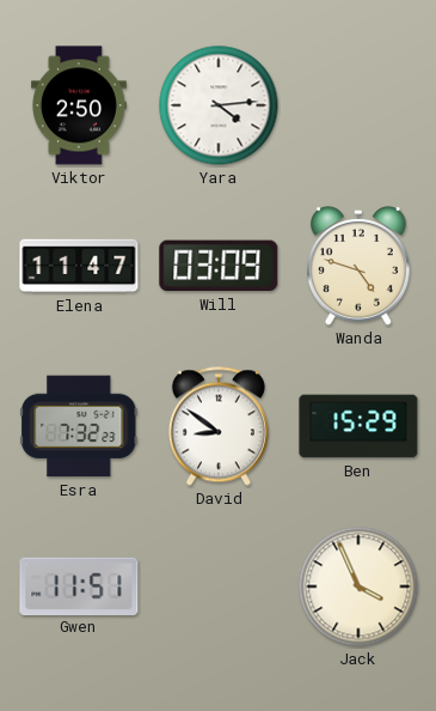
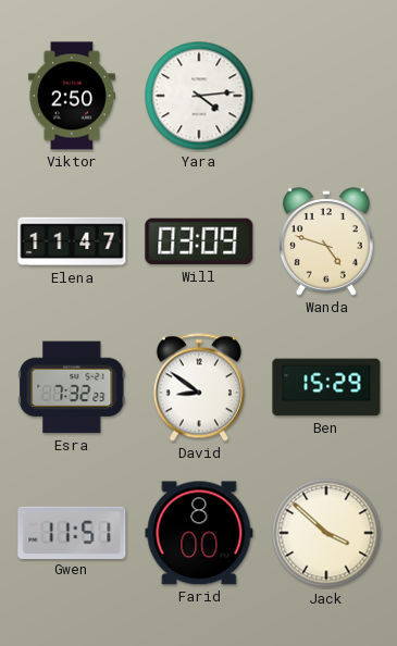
Farid: none -> 8:00
Jack: 3:56 -> 3:52
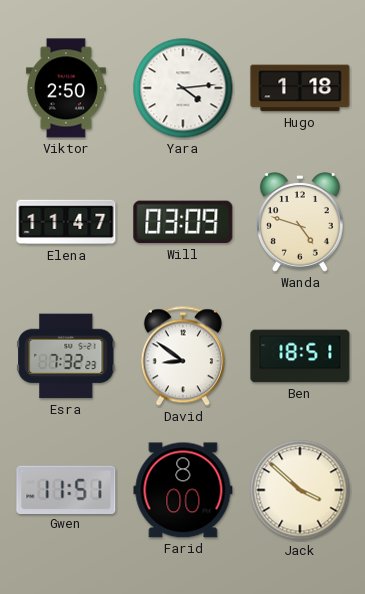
Hugo: none -> 1:18
Ben: 15:29 -> 18:51
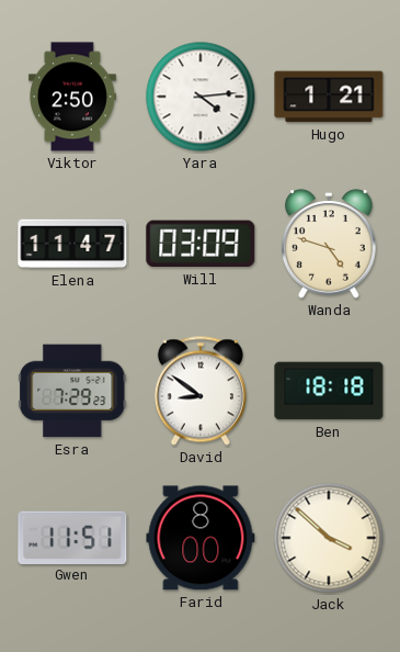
Hugo: 1:18 -> 1:21
Esra: 7:32 -> 7:29
Ben: 18:51 -> 18:18
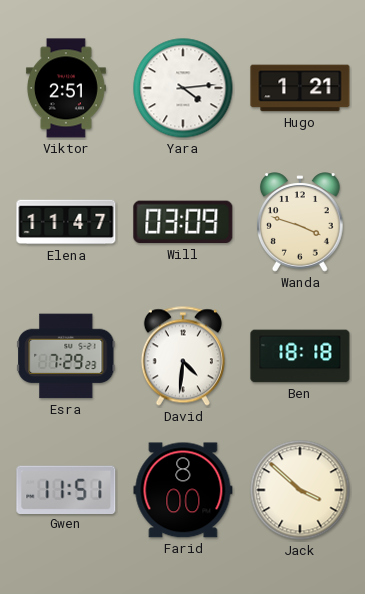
Viktor: 2:50 -> 2:51
Wanda: 4:48 -> 3:48
David: 8:51 -> 4:31
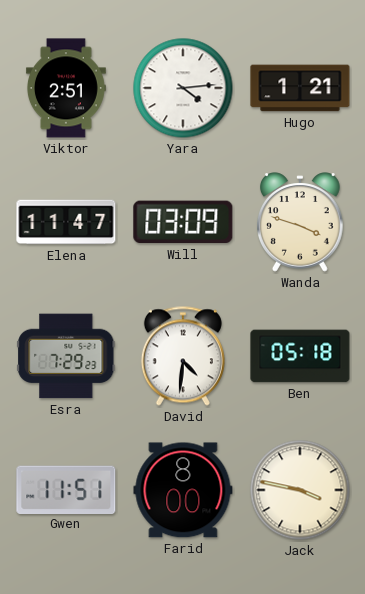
Ben: 18:18 -> 05:18
Jack: 3:52 -> 3:47
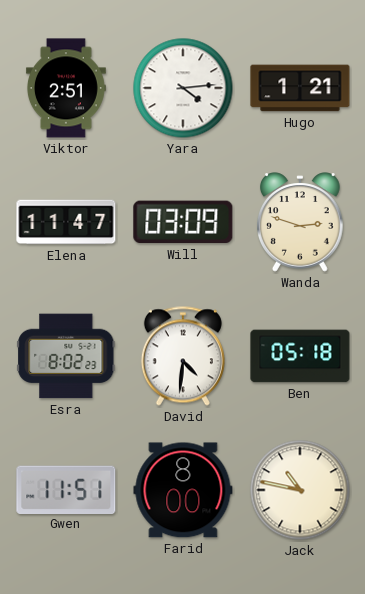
Wanda: 3:48 -> 2:48
Esra: 7:29 -> 8:02
Jack: 3:47 -> 10:47
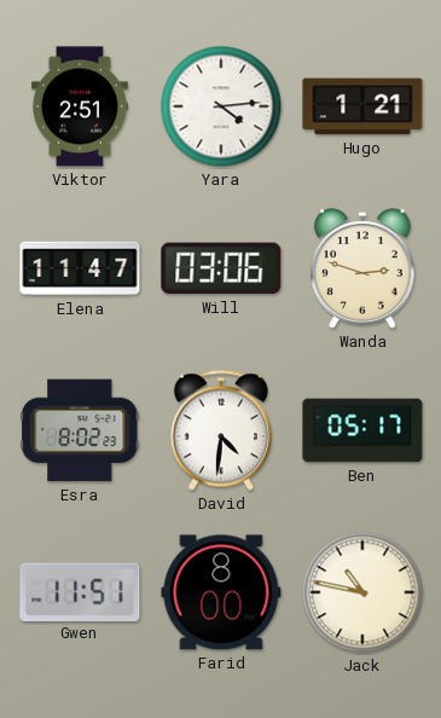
Will: 03:09 -> 03:06
Ben: 05:18 -> 05:17
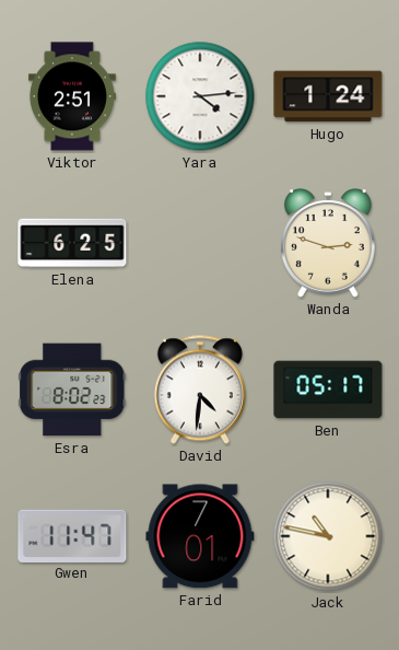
Hugo: 1:21 -> 1:24
Elena: 11:47 -> 6:25
Will: 03:06 -> none
Gwen: 11:51 -> 11:47
Farid: 8:00 -> 7:01
